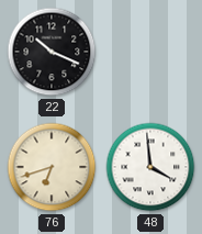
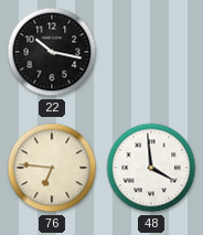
22: 10:19 -> 10:17
76: 6:42 -> 6:46
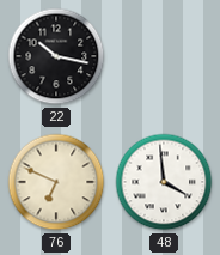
76: 6:46 -> 6:49
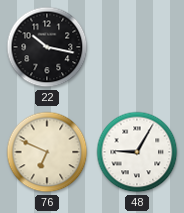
48: 3:59 -> 9:05
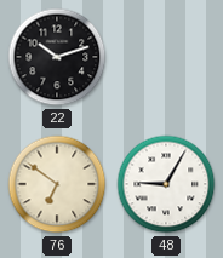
22: 10:17 -> 10:12
76: 6:49 -> 6:51
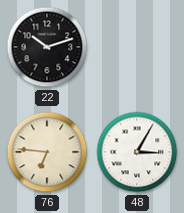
76: 6:51 -> 6:46
48: 9:05 -> 3:05
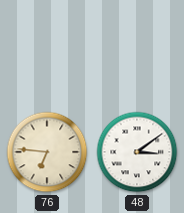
22: 10:12 -> none
48: 3:05 -> 3:09
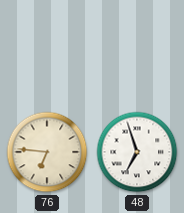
48: 3:09 -> 6:57
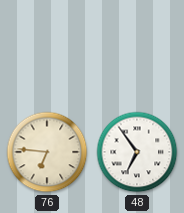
48: 6:57 -> 6:54
